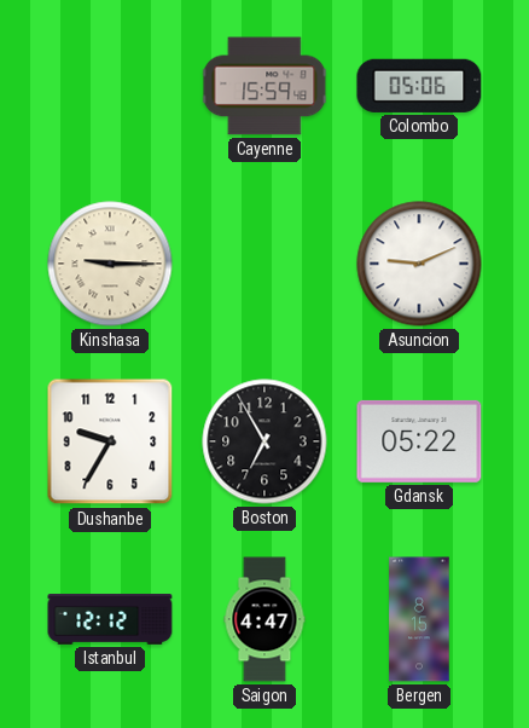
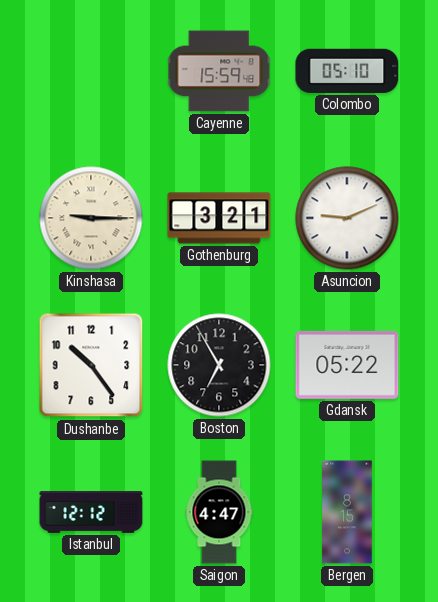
Colombo: 05:06 -> 05:10
Gothenburg: none -> 3:21
Dushanbe: 9:35 -> 10:24
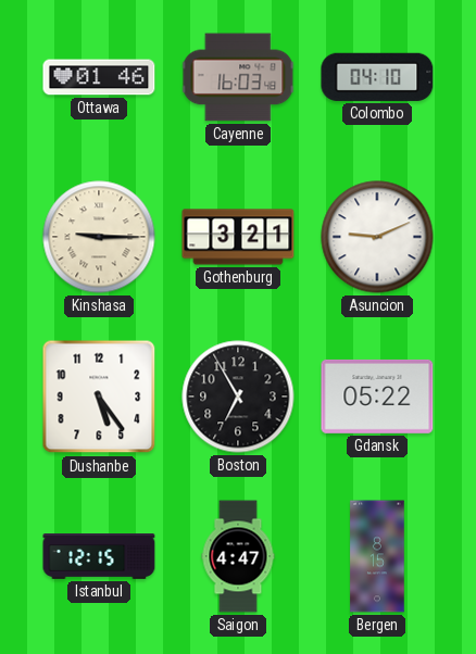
Ottawa: none -> 01:46
Cayenne: 15:59 -> 16:03
Colombo: 05:10 -> 04:10
Dushanbe: 10:24 -> 5:24
Istanbul: 12:12 -> 12:15
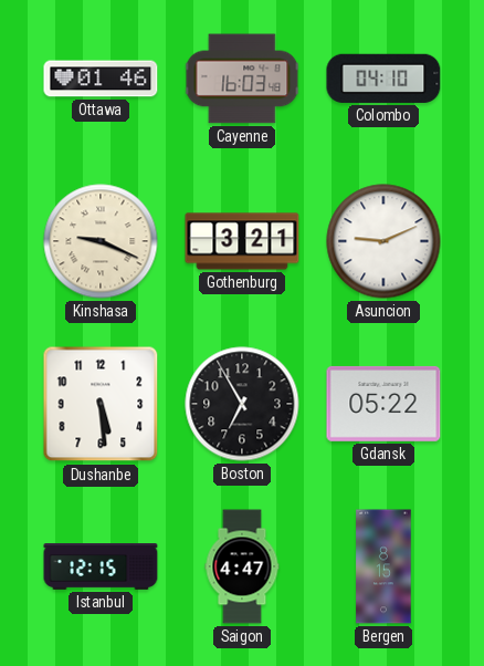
Kinshasa: 9:15 -> 9:19
Dushanbe: 5:24 -> 5:29
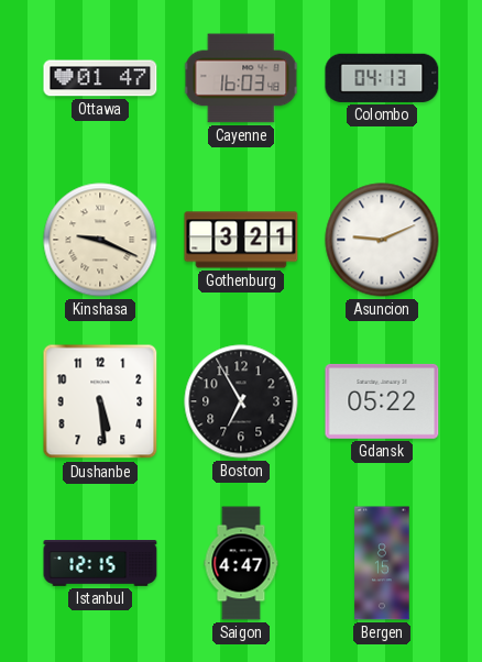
Ottawa: 01:46 -> 01:47
Colombo: 04:10 -> 04:13
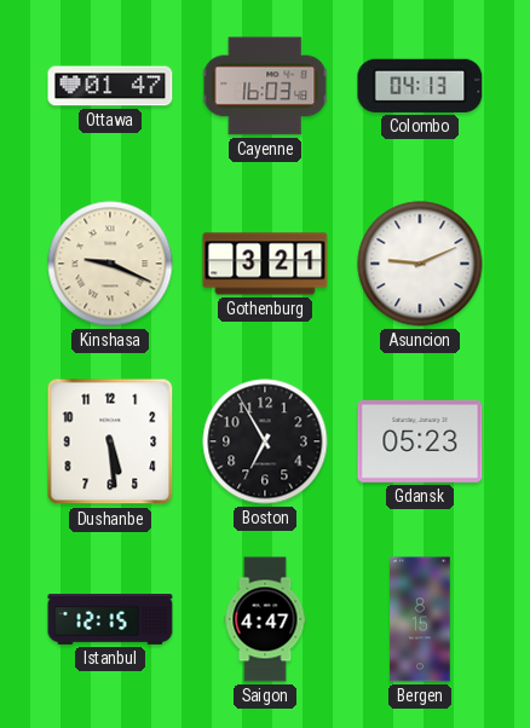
Gdansk: 05:22 -> 05:23
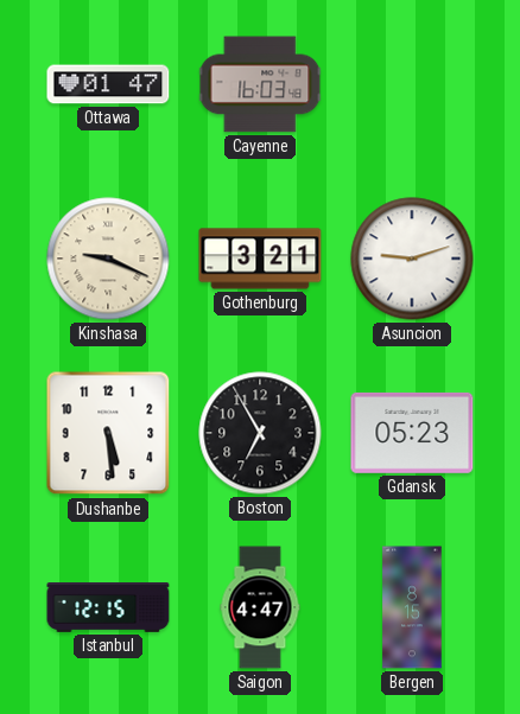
Colombo: 04:13 -> none
Asuncion: 9:11 -> 9:12
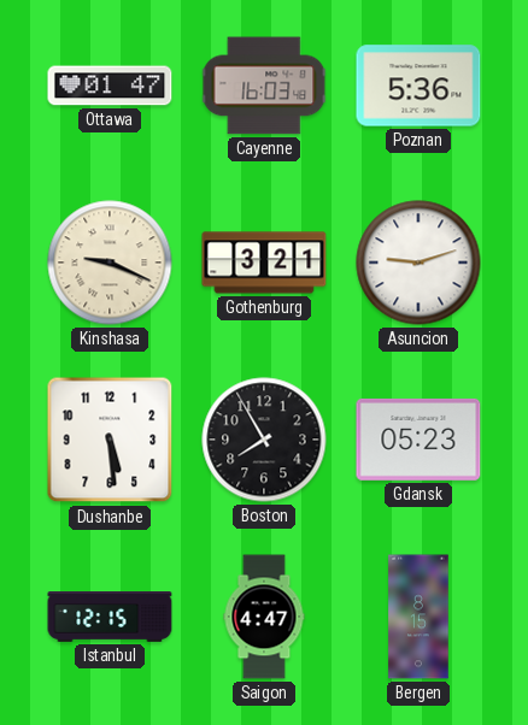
Poznan: none -> 5:36
Boston: 6:55 -> 7:55
